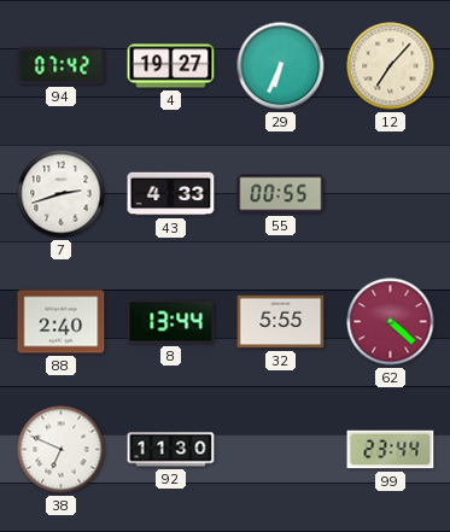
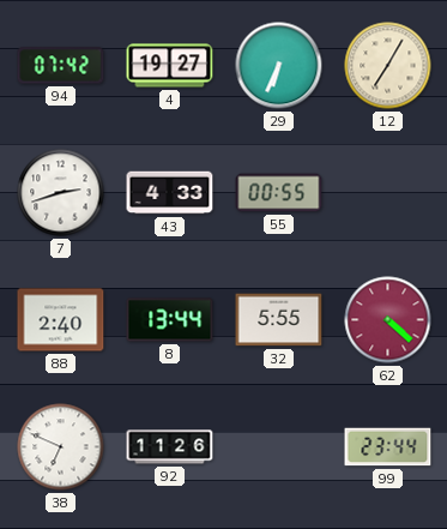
12: 7:07 -> 7:05
92: 11:30 -> 11:26
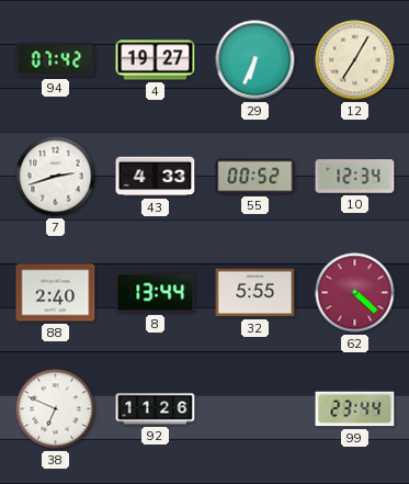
55: 00:55 -> 00:52
10: none -> 12:34
